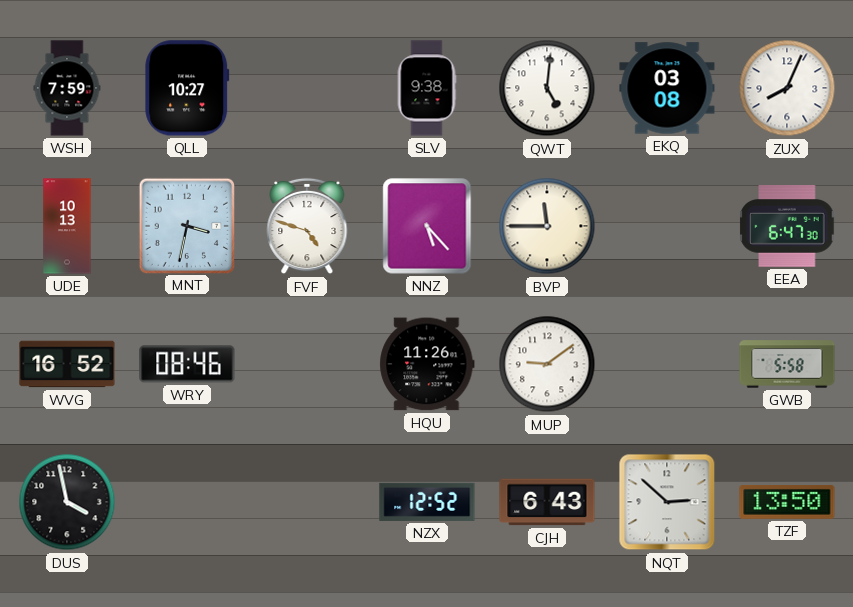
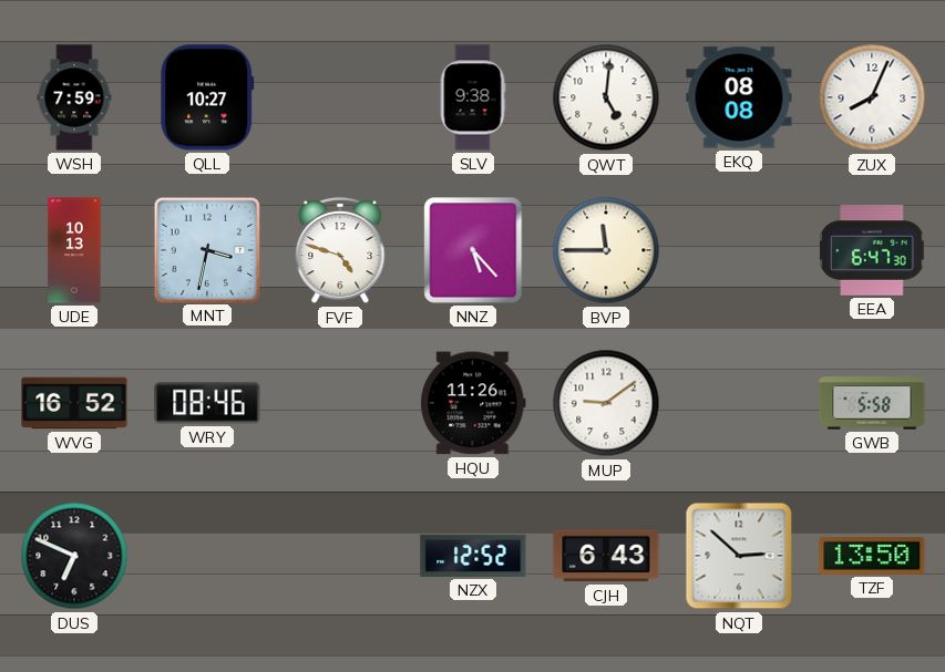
EKQ: 03:08 -> 08:08
DUS: 3:58 -> 6:49
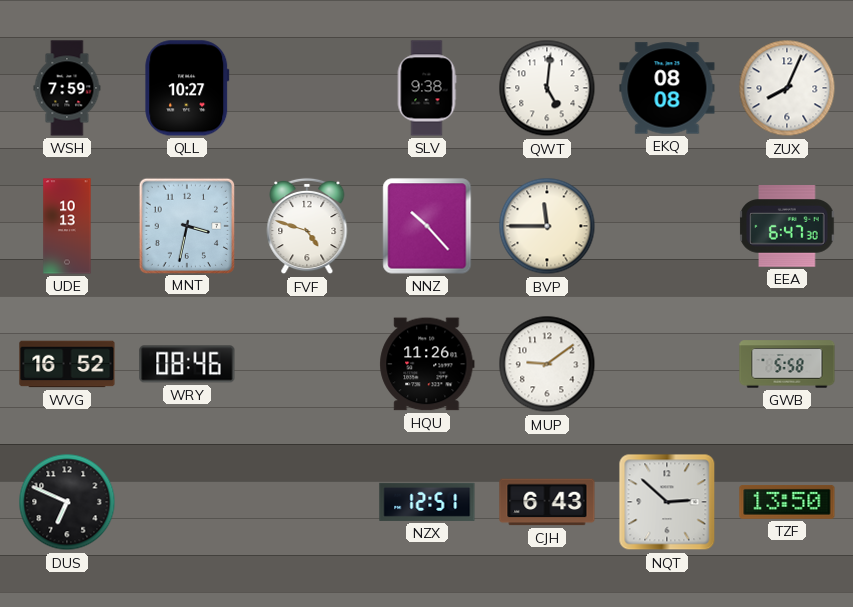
NNZ: 5:23 -> 10:23
NZX: 12:52 -> 12:51
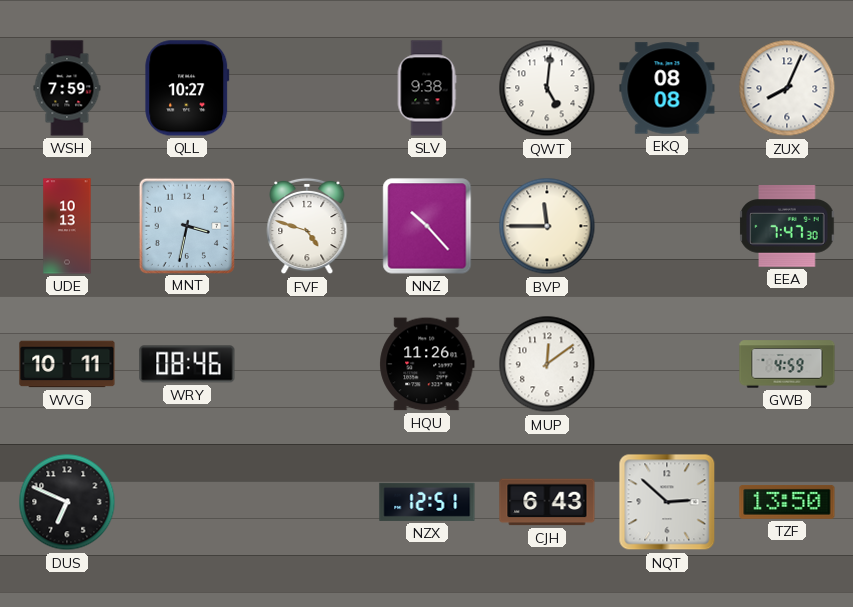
EEA: 6:47 -> 7:47
WVG: 16:52 -> 10:11
MUP: 9:09 -> 12:09
GWB: 5:58 -> 4:59
